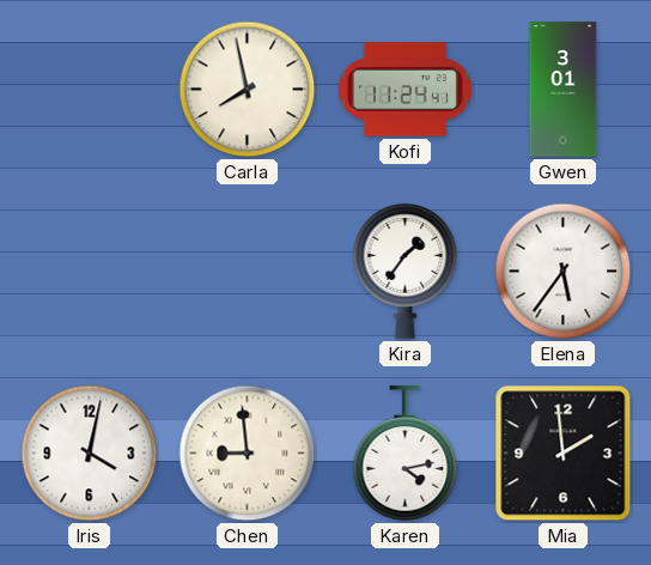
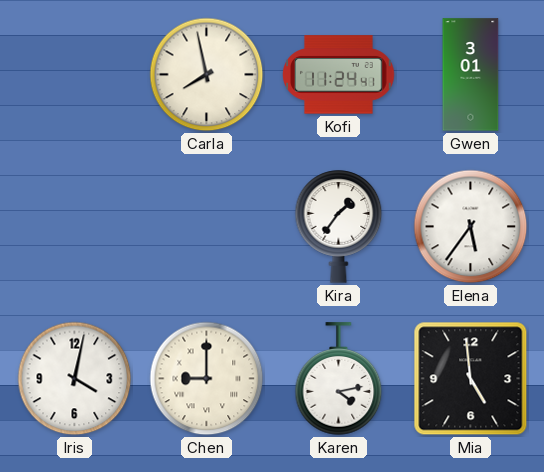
Chen: 8:59 -> 9:00
Mia: 1:59 -> 4:59
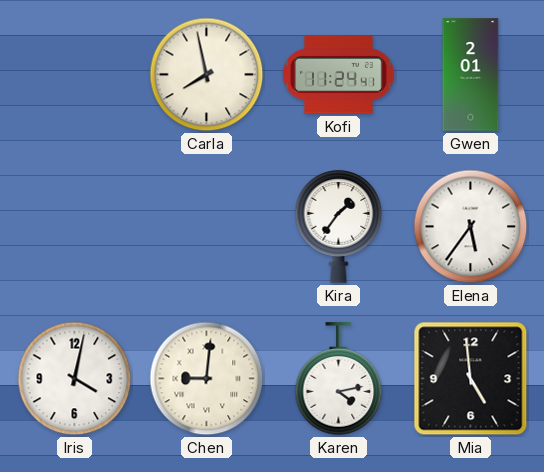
Gwen: 3:01 -> 2:01
Chen: 9:00 -> 9:01
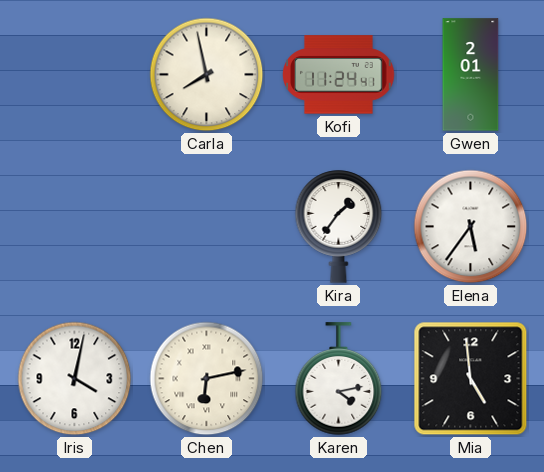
Chen: 9:01 -> 6:13
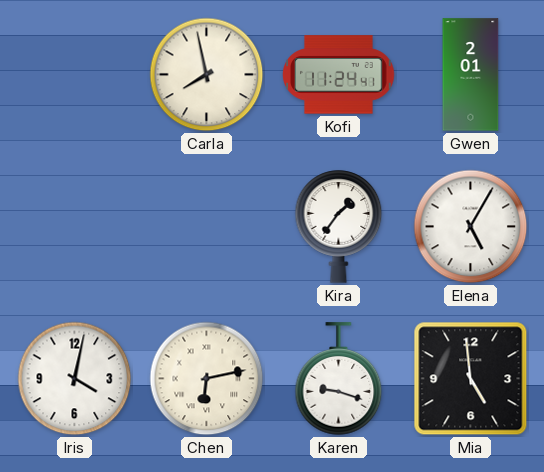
Elena: 5:36 -> 5:05
Karen: 4:13 -> 9:18
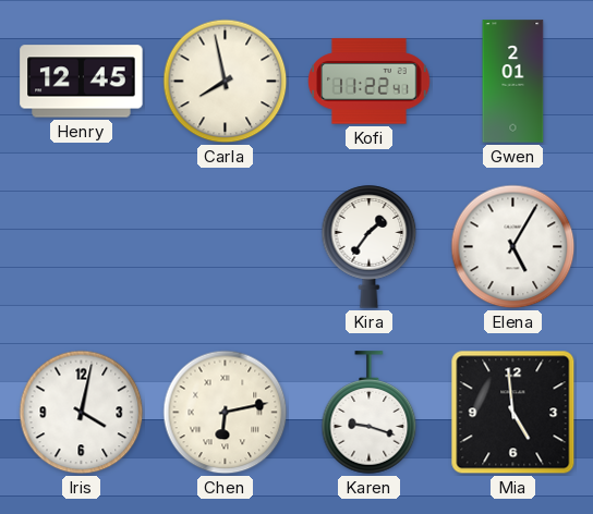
Henry: none -> 12:45
Kofi: 11:24 -> 11:22
